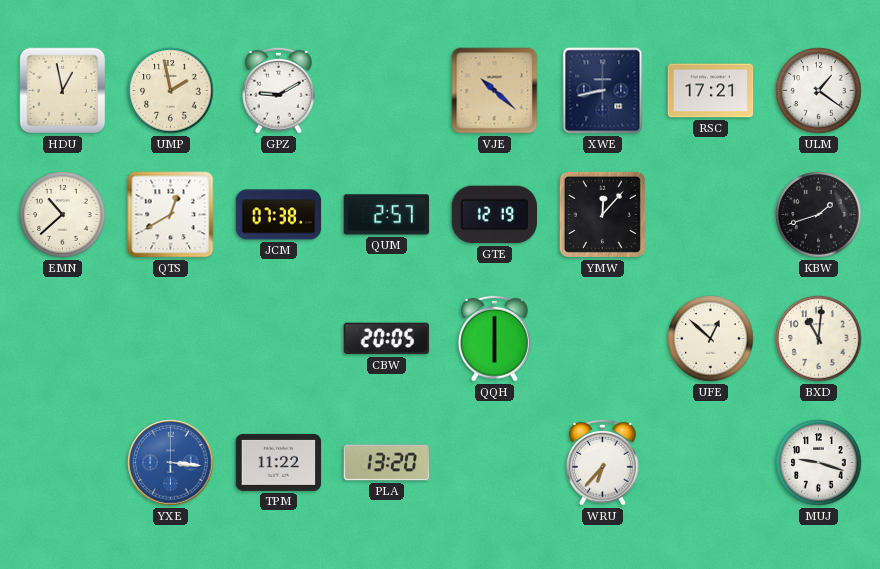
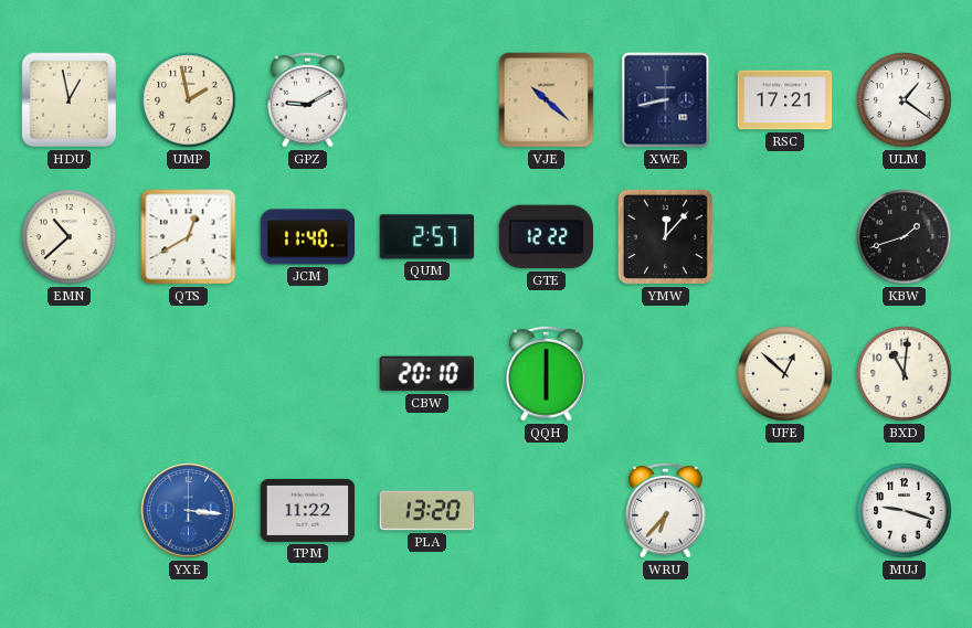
JCM: 07:38 -> 11:40
GTE: 12:19 -> 12:22
CBW: 20:05 -> 20:10
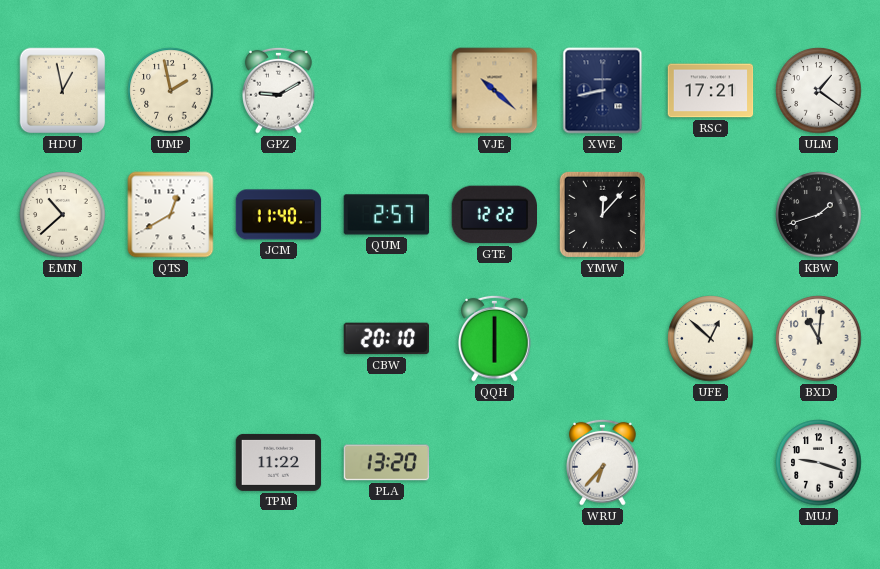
YXE: 3:16 -> none
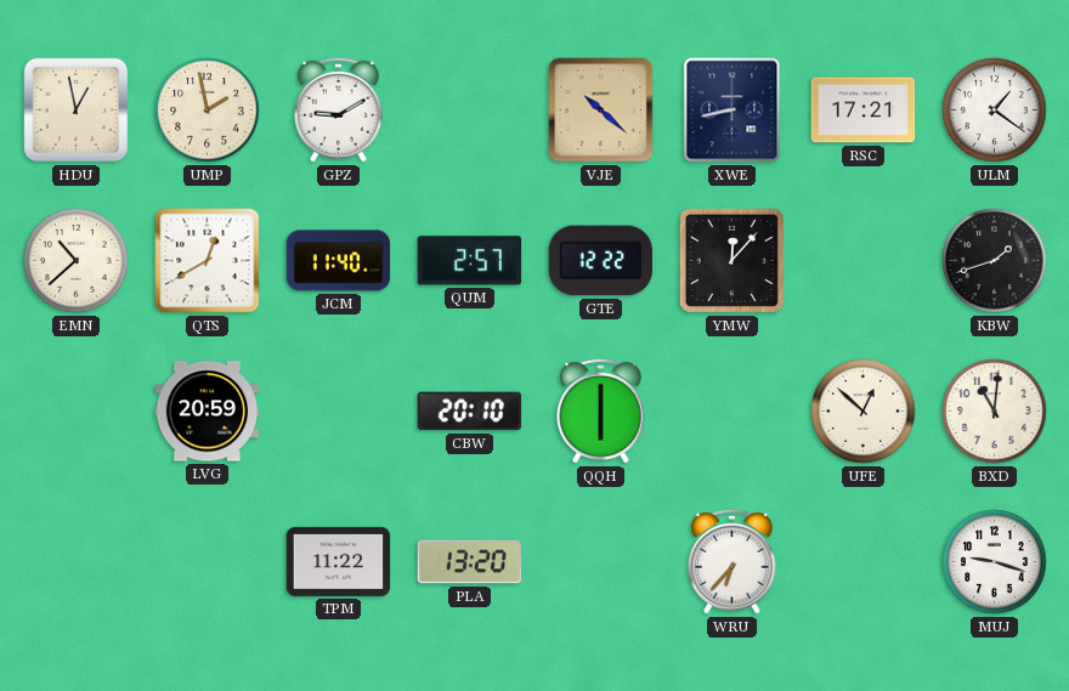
LVG: none -> 20:59
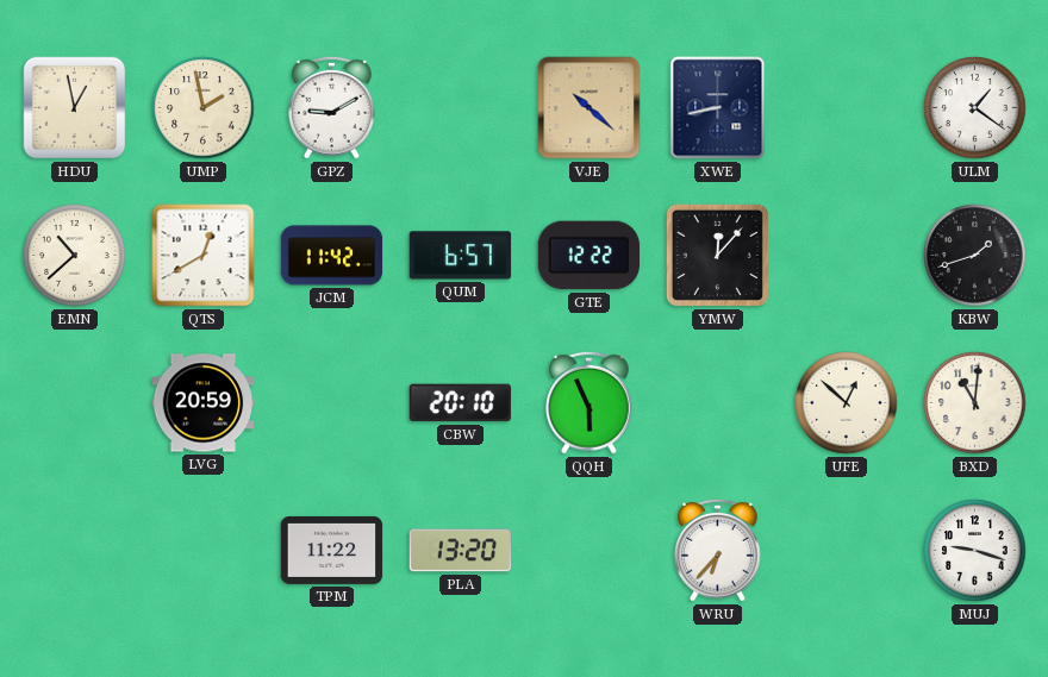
RSC: 17:21 -> none
JCM: 11:40 -> 11:42
QUM: 2:57 -> 6:57
QQH: 6:00 -> 5:56
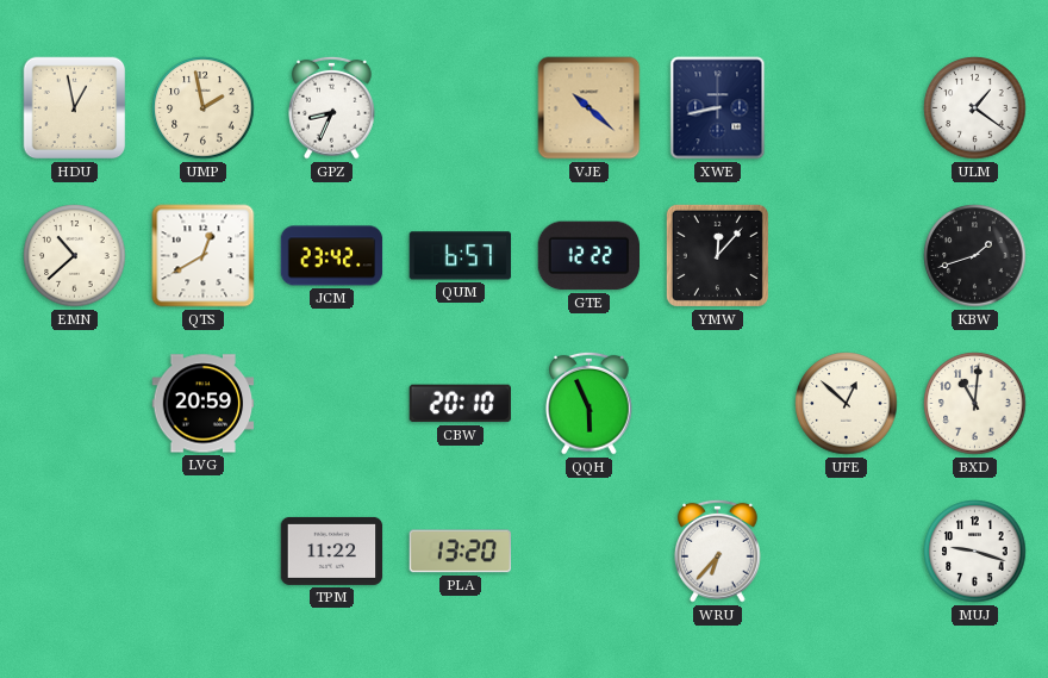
GPZ: 9:10 -> 8:34
JCM: 11:42 -> 23:42
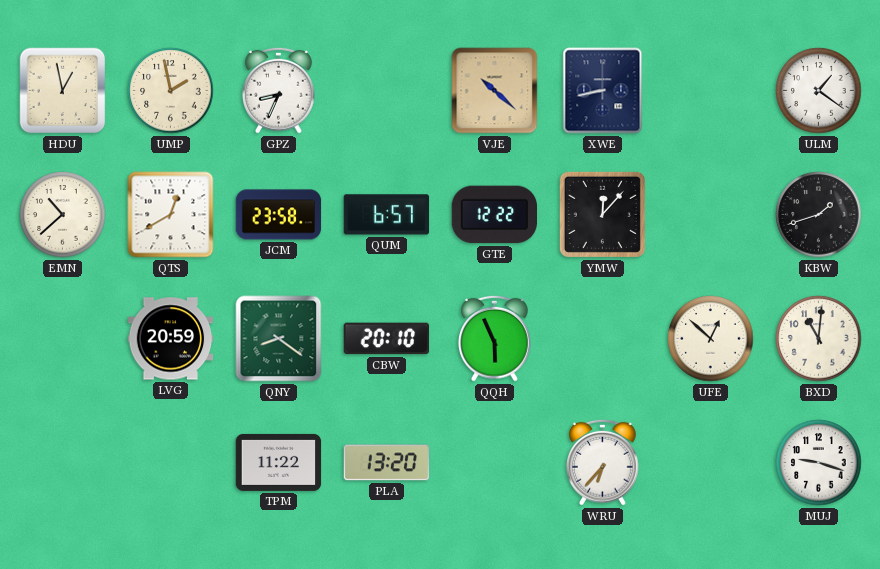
JCM: 23:42 -> 23:58
QNY: none -> 8:21
